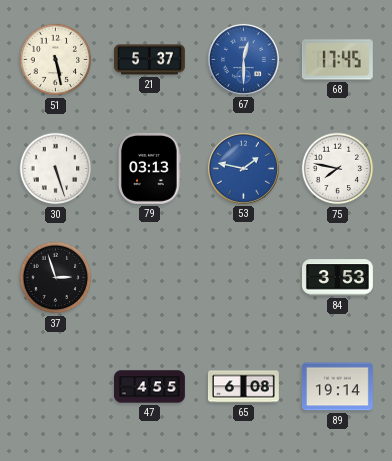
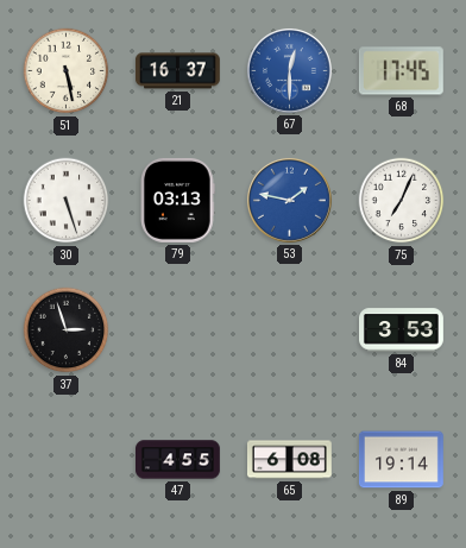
21: 5:37 -> 16:37
75: 7:47 -> 7:04
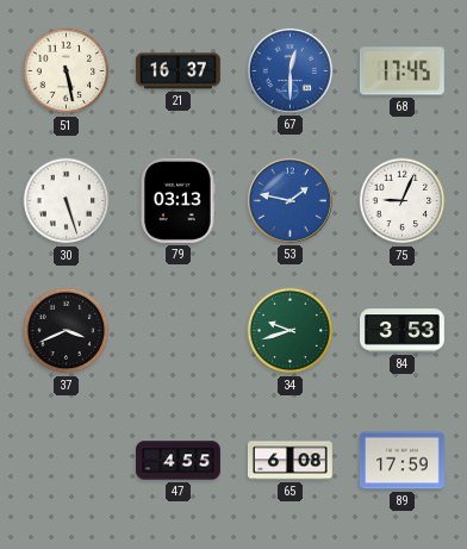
75: 7:04 -> 9:04
37: 2:57 -> 3:41
34: none -> 9:42
89: 19:14 -> 17:59
